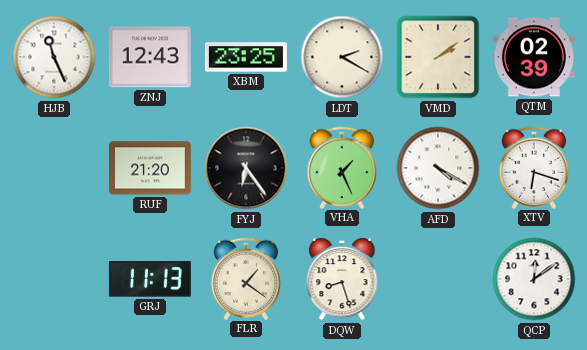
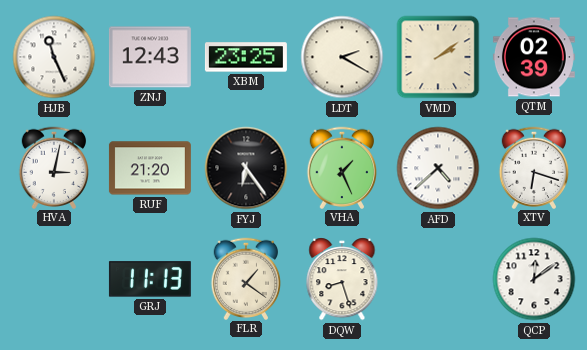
HVA: none -> 3:02
AFD: 4:20 -> 4:38
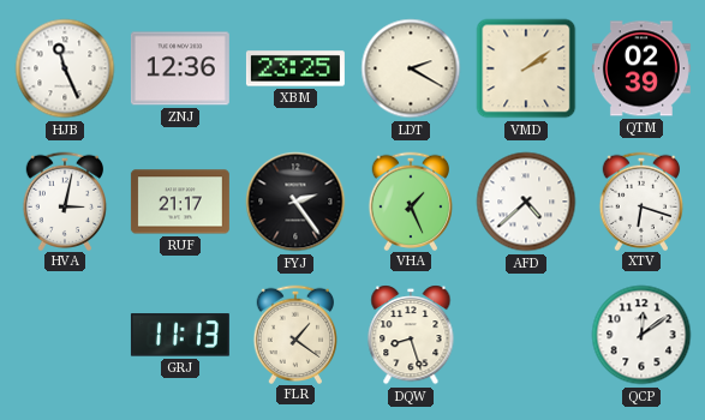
ZNJ: 12:43 -> 12:36
RUF: 21:20 -> 21:17
FYJ: 6:24 -> 2:24
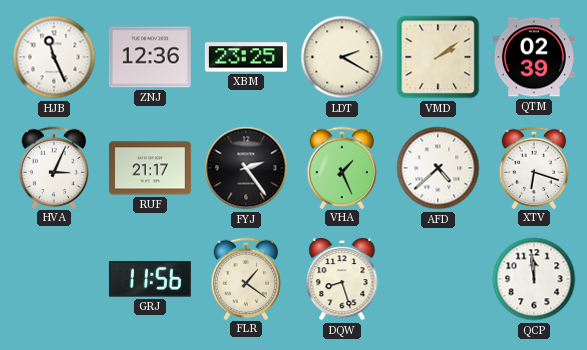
HVA: 3:02 -> 3:04
GRJ: 11:13 -> 11:56
QCP: 12:09 -> 11:59
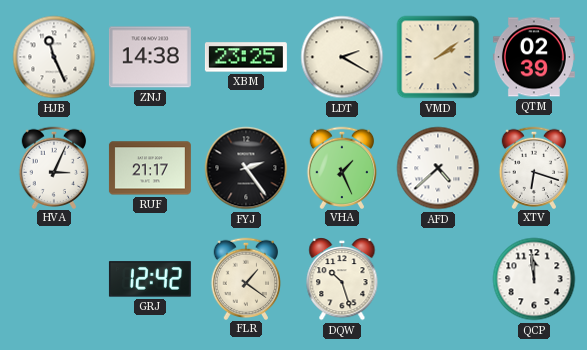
ZNJ: 12:36 -> 14:38
GRJ: 11:56 -> 12:42
DQW: 8:27 -> 10:27
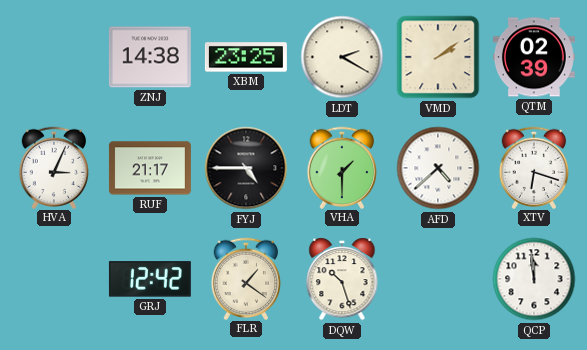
HJB: 11:26 -> none
FYJ: 2:24 -> 4:45
VHA: 1:26 -> 1:30
